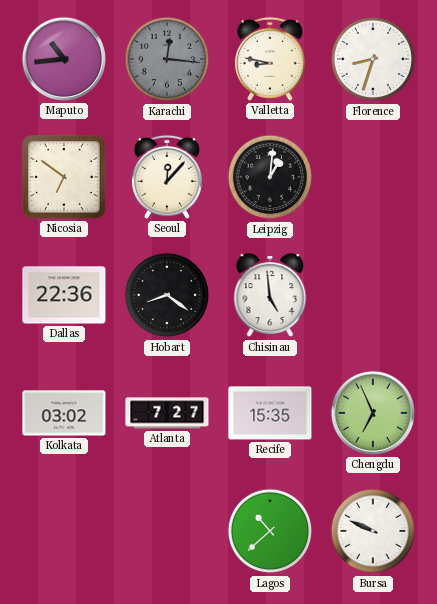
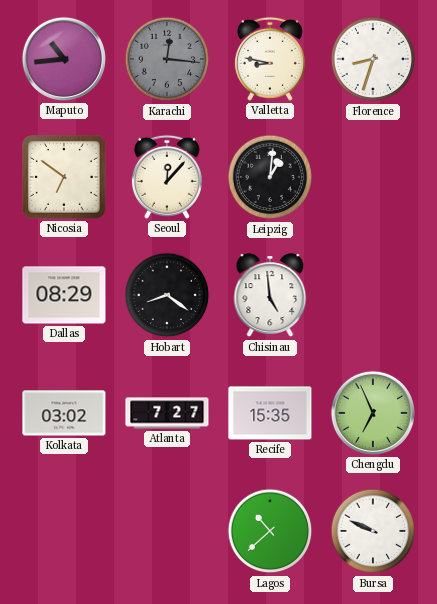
Dallas: 22:36 -> 08:29
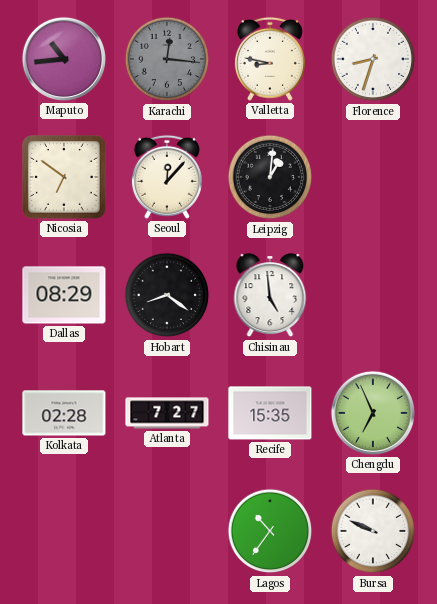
Kolkata: 03:02 -> 02:28
Lagos: 10:38 -> 10:36
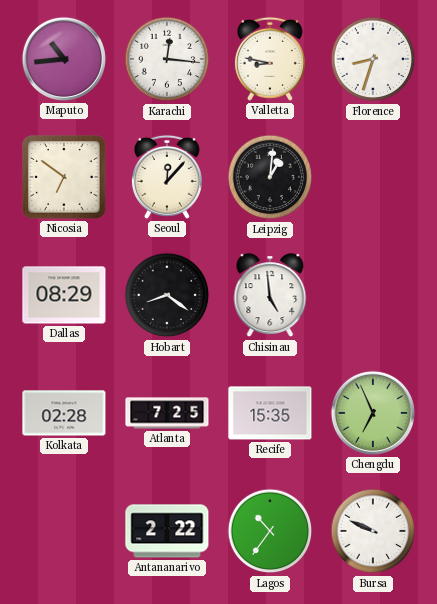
Karachi dial: grey -> white
Atlanta: 7:27 -> 7:25
Antananarivo: none -> 2:22
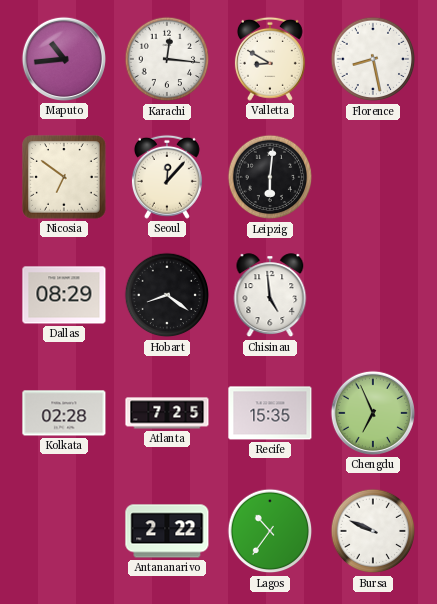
Valletta: 8:47 -> 8:50
Florence: 8:33 -> 8:28
Leipzig: 1:01 -> 6:01
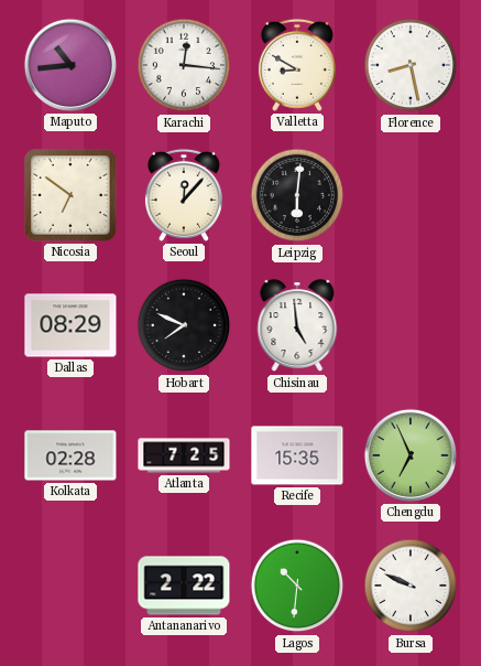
Hobart: 8:21 -> 7:49
Lagos: 10:36 -> 10:31
